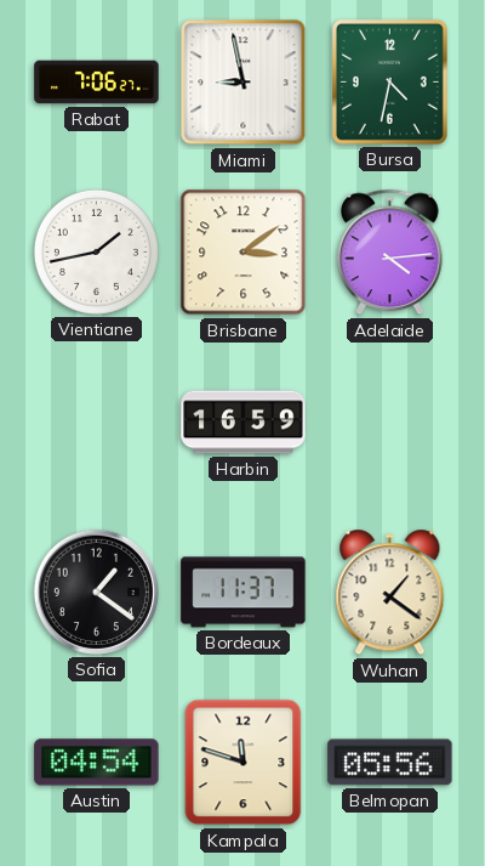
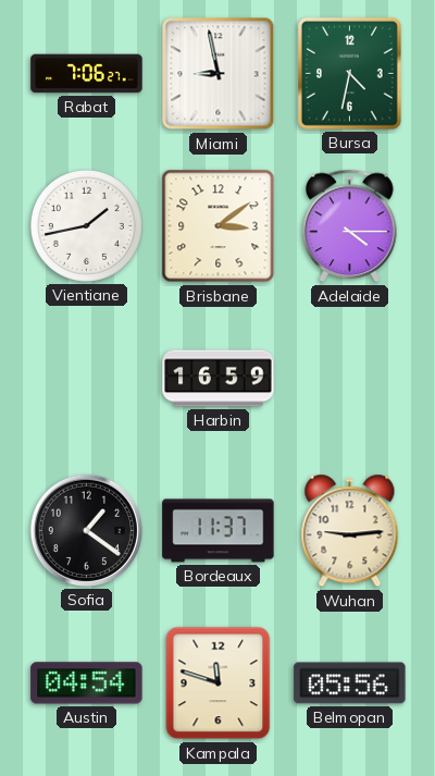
Adelaide: 4:14 -> 4:15
Wuhan: 1:21 -> 9:14
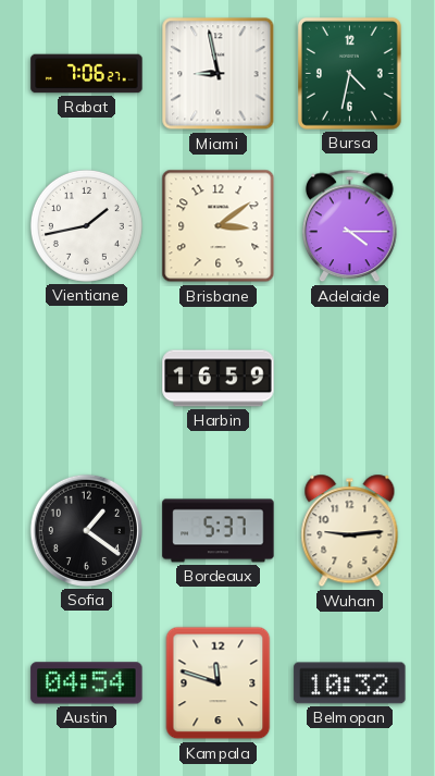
Bordeaux: 11:37 -> 5:37
Belmopan: 05:56 -> 10:32
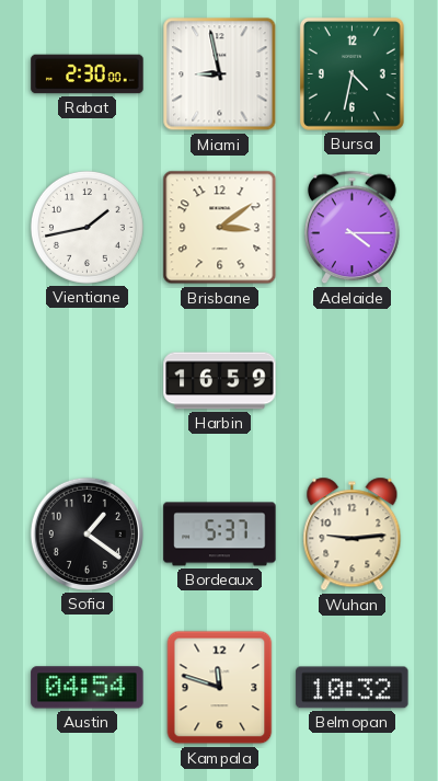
Rabat: 7:06 -> 2:30
